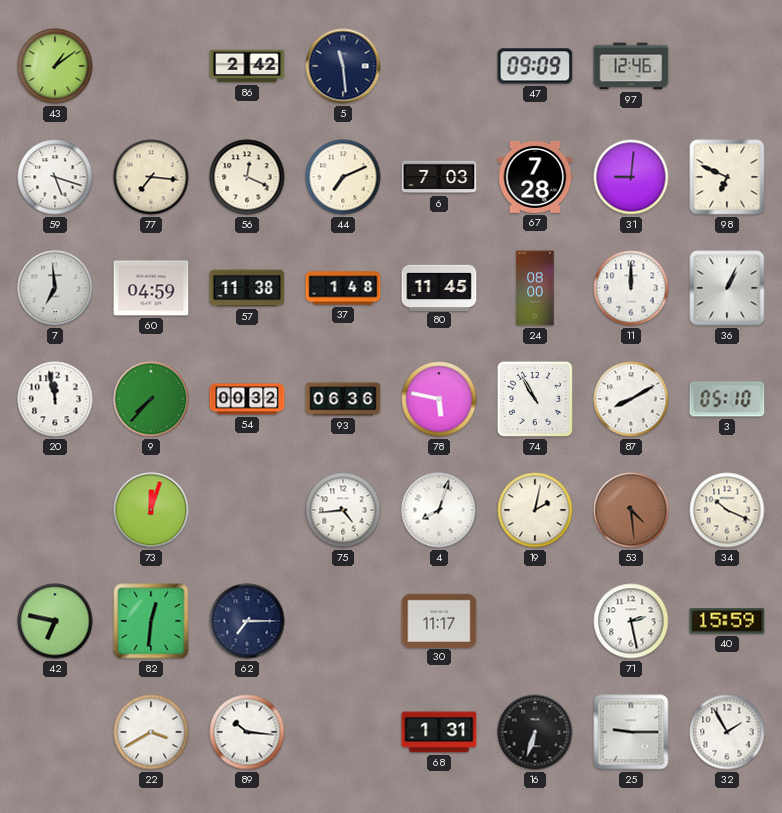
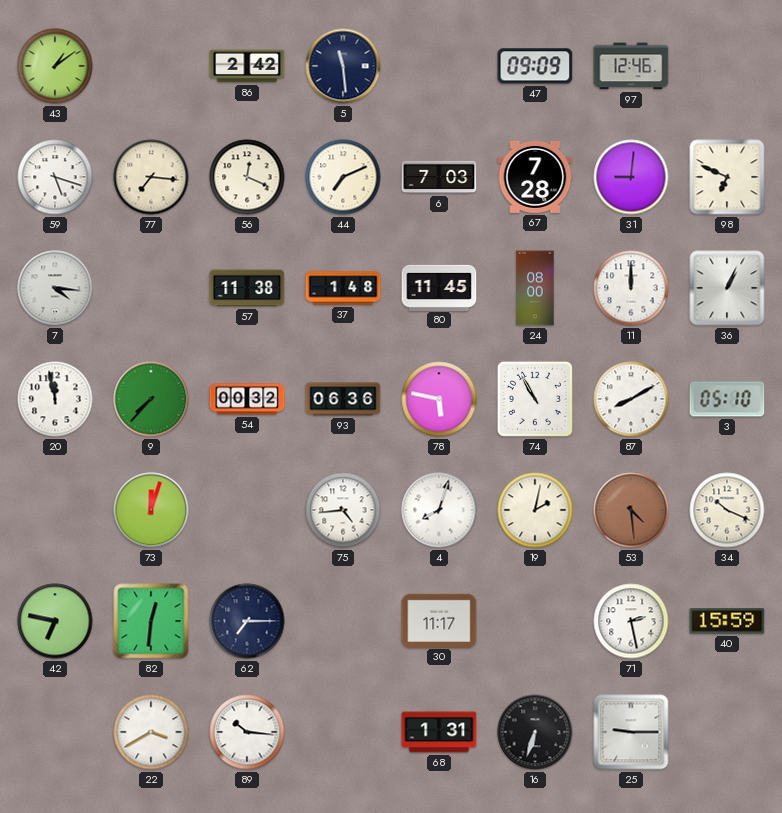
7: 6:59 -> 4:16
60: 04:59 -> none
32: 1:55 -> none
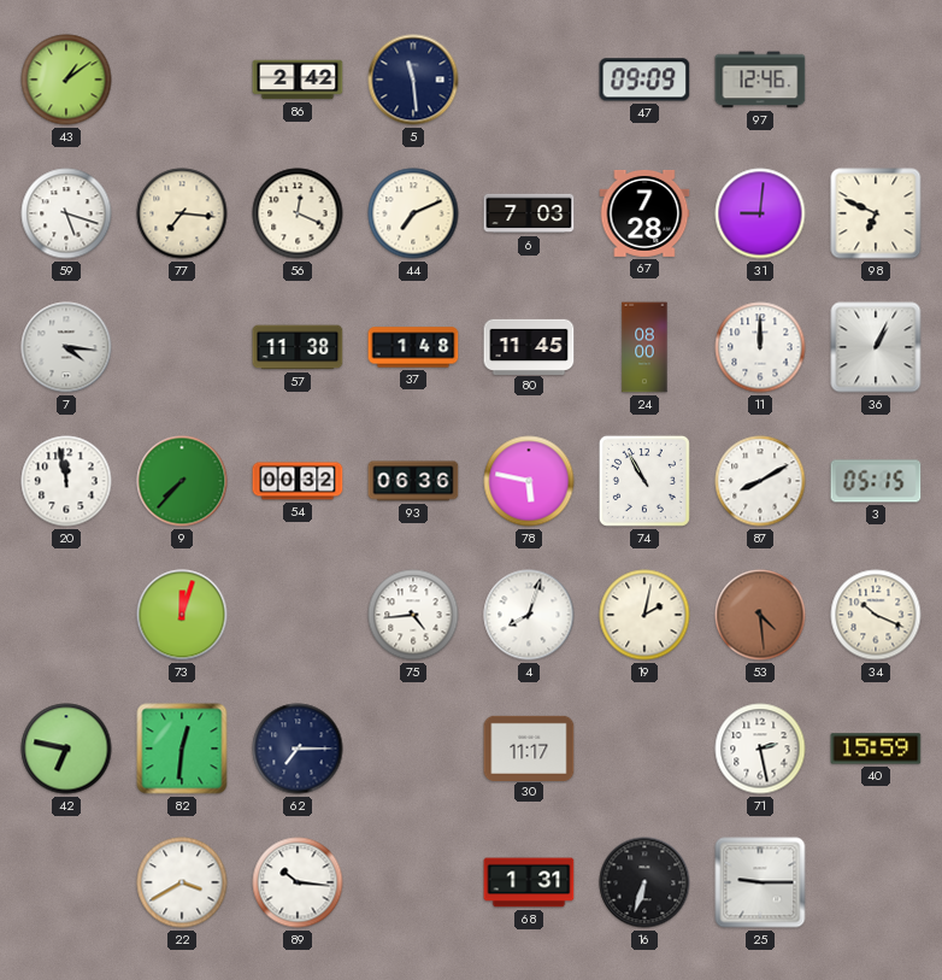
3: 05:10 -> 05:15
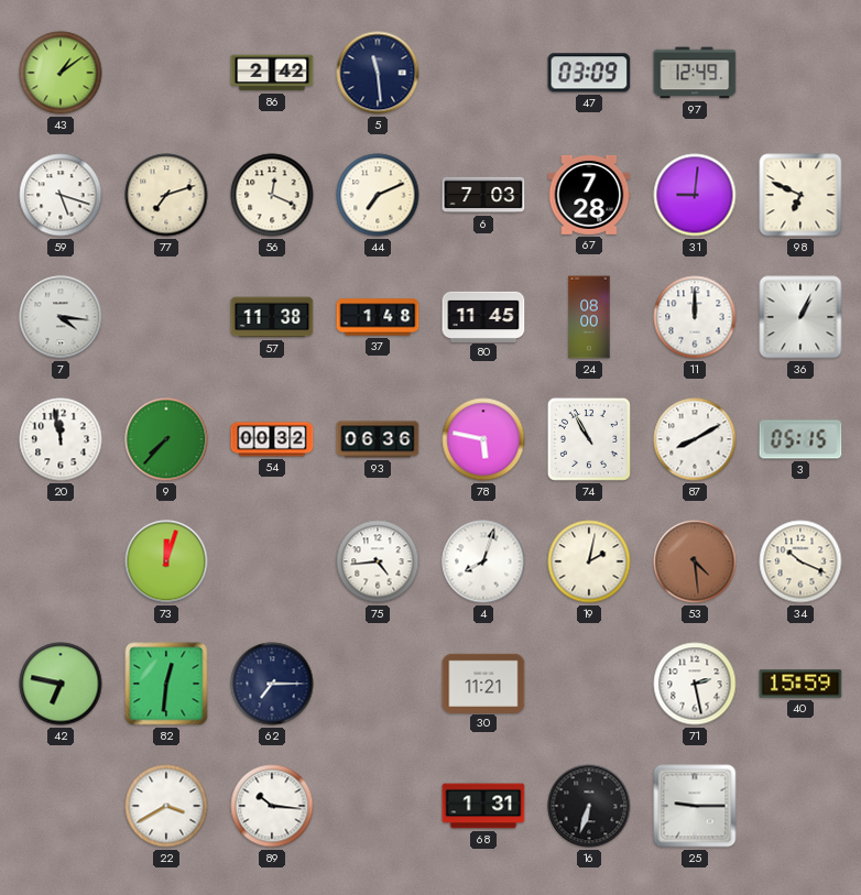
47: 09:09 -> 03:09
97: 12:46 -> 12:49
77: 7:16 -> 7:12
30: 11:17 -> 11:21
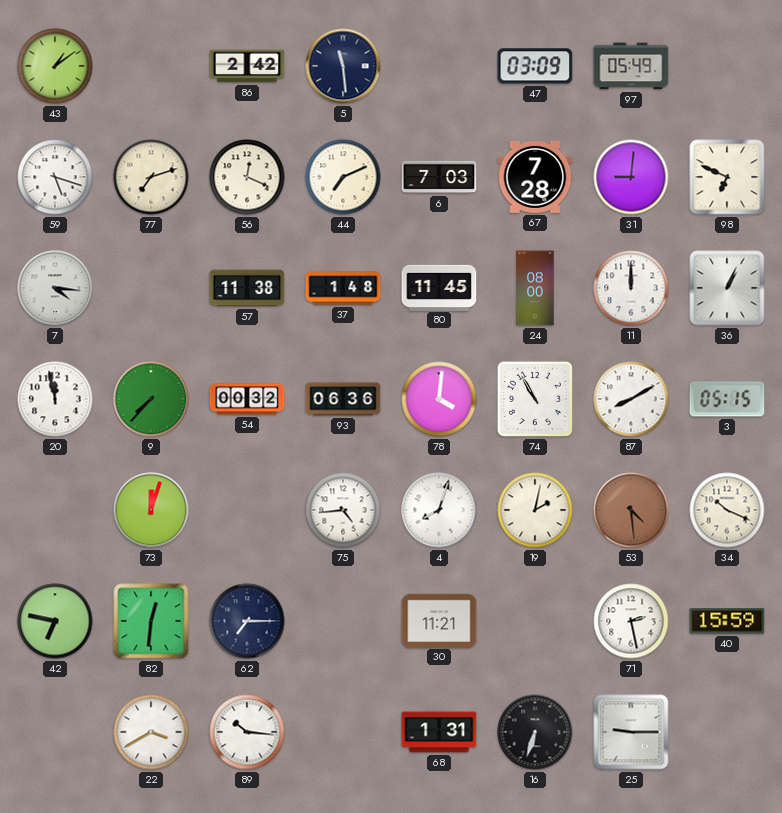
97: 12:49 -> 05:49
78: 5:47 -> 4:01
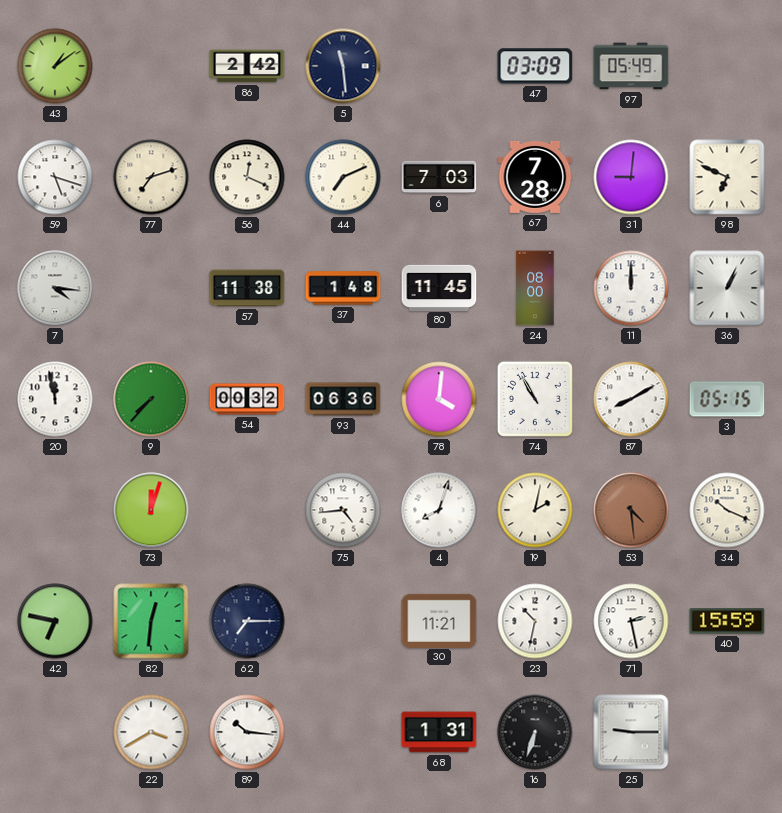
23: none -> 10:32
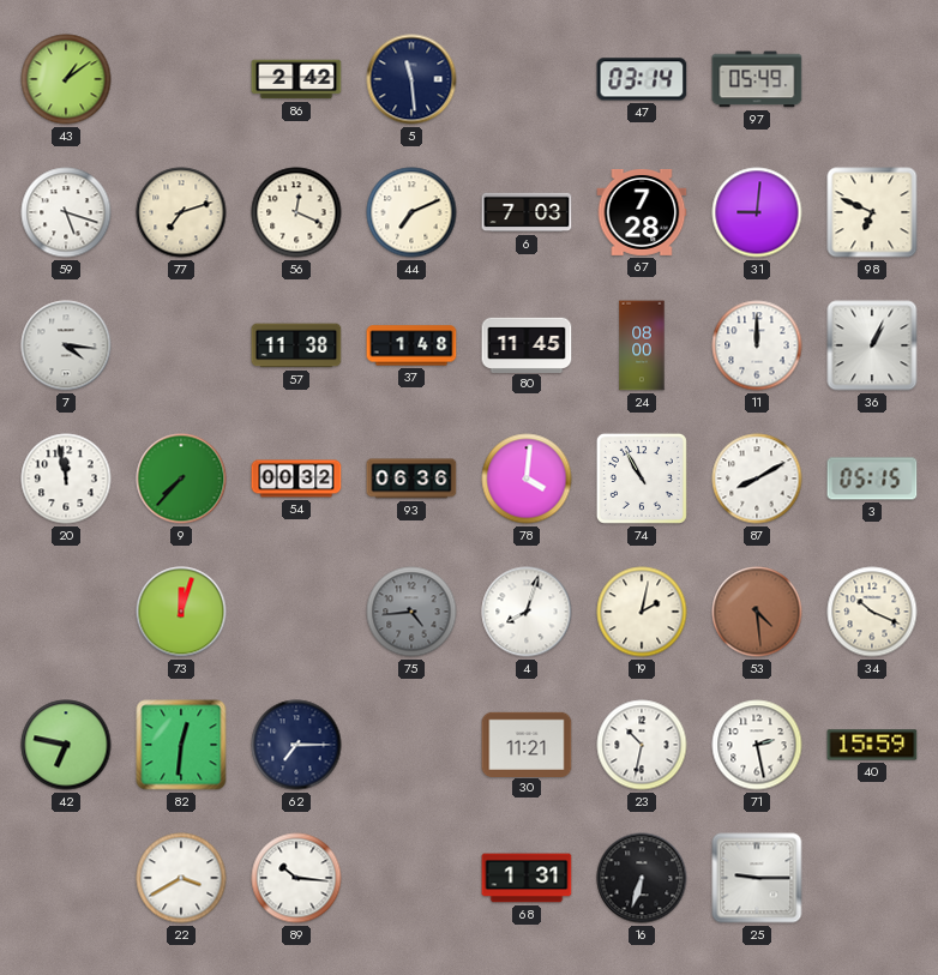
47: 03:09 -> 03:14
75 dial: white -> grey
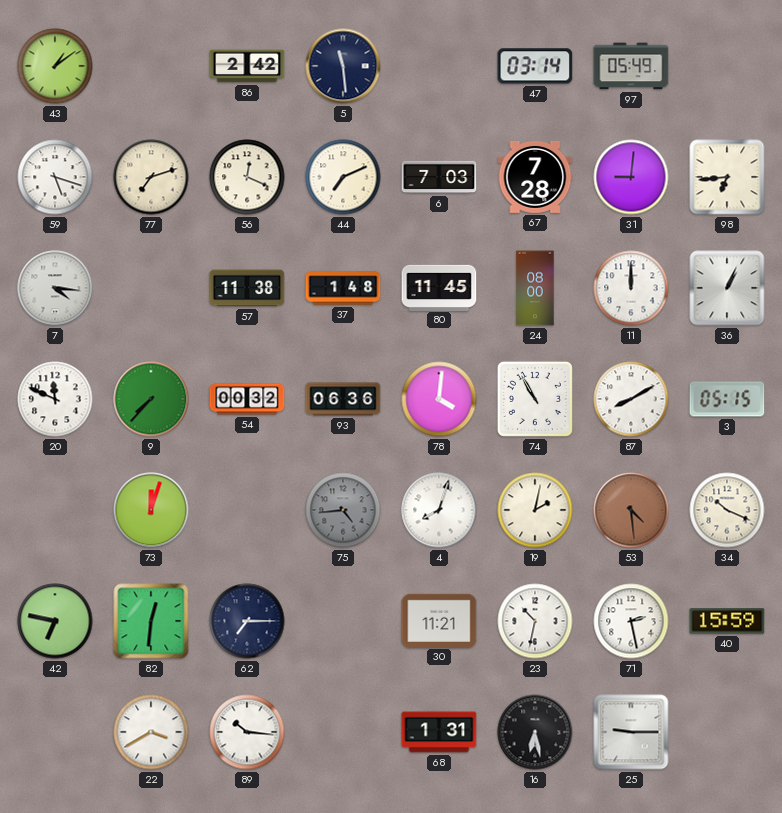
98: 6:49 -> 6:44
20: 11:58 -> 11:49
16: 6:33 -> 6:28
